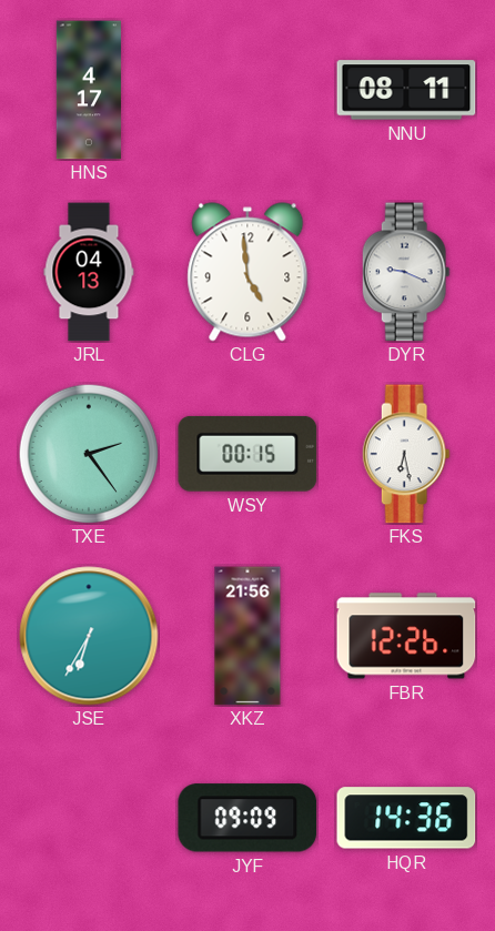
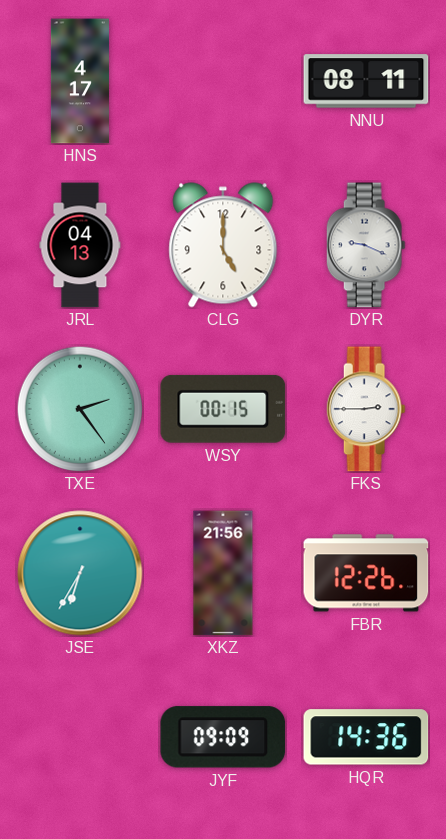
CLG: 4:59 -> 5:00
FKS: 6:28 -> 2:45
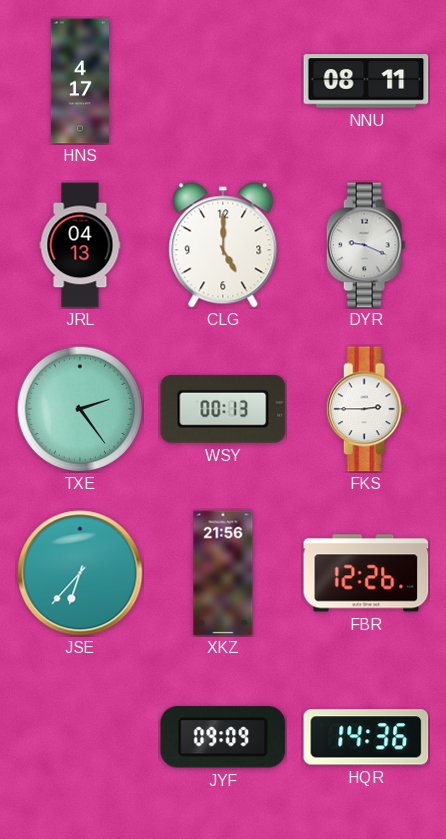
WSY: 00:15 -> 00:13
JSE: 6:35 -> 6:37
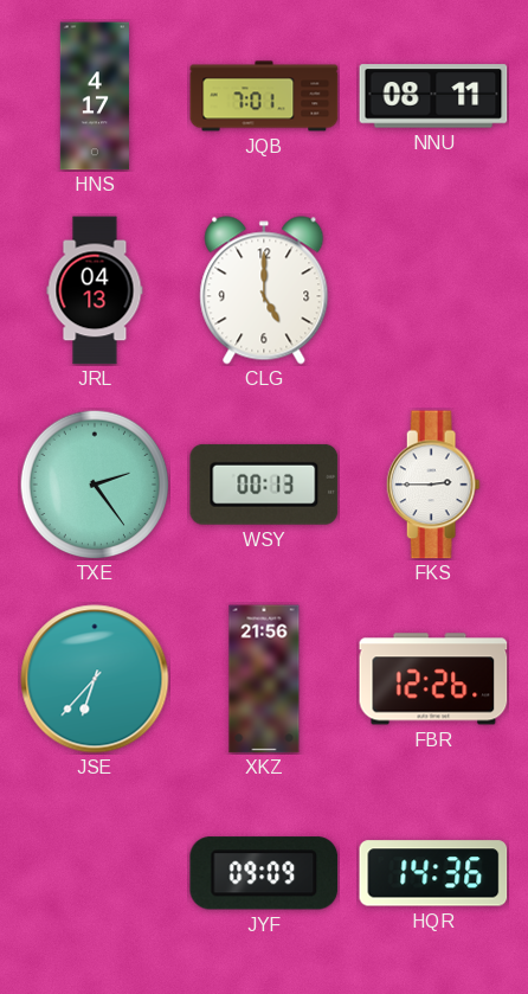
JQB: none -> 7:01
DYR: 9:19 -> none
